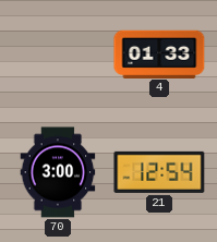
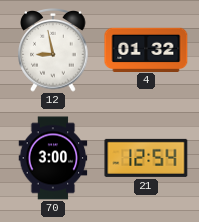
12: none -> 8:58
4: 01:33 -> 01:32
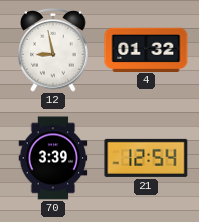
70: 3:00 -> 3:39
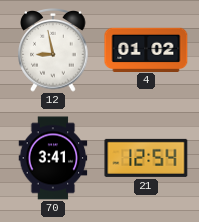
4: 01:32 -> 01:02
70: 3:39 -> 3:41
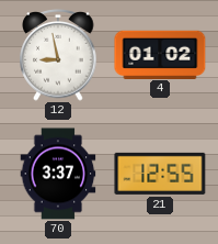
70: 3:41 -> 3:37
21: 12:54 -> 12:55
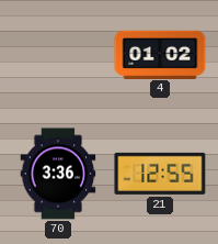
12: 8:58 -> none
70: 3:37 -> 3:36
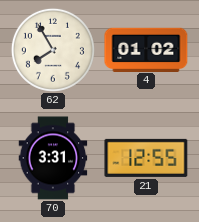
62: none -> 7:55
70: 3:36 -> 3:31
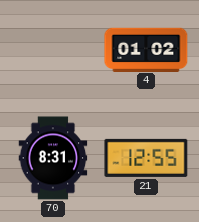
62: 7:55 -> none
70: 3:31 -> 8:31
